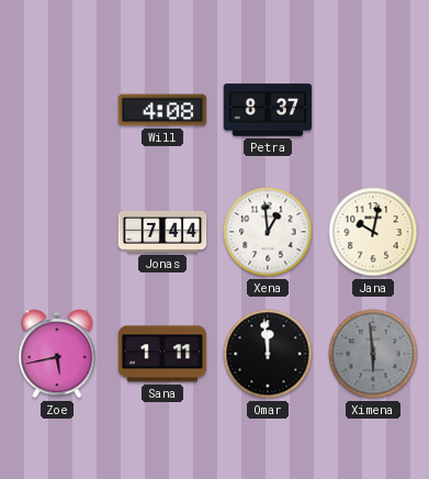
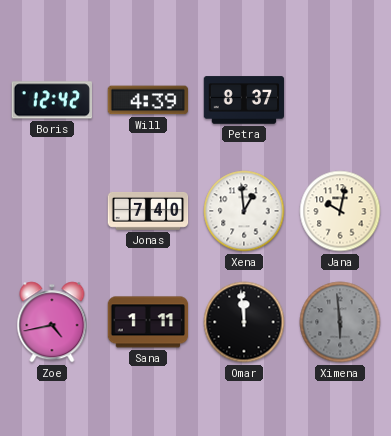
Boris: none -> 12:42
Will: 4:08 -> 4:39
Jonas: 7:44 -> 7:40
Zoe: 5:43 -> 4:43
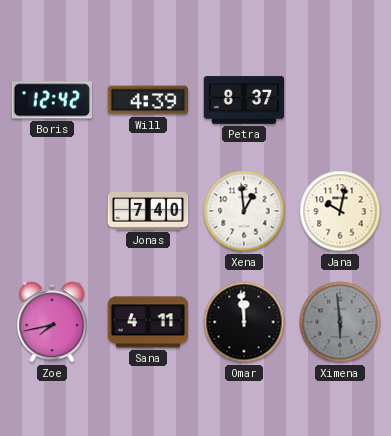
Zoe: 4:43 -> 7:43
Sana: 1:11 -> 4:11
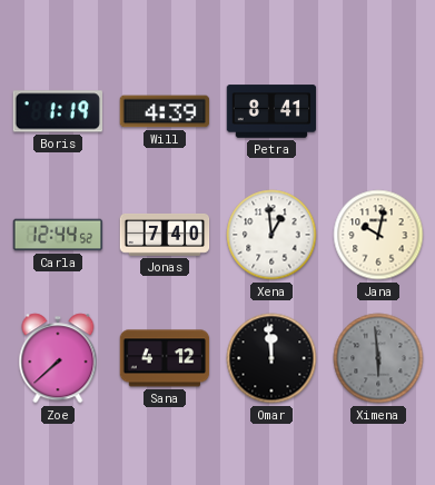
Boris: 12:42 -> 1:19
Petra: 8:37 -> 8:41
Carla: none -> 12:44
Zoe: 7:43 -> 7:38
Sana: 4:11 -> 4:12
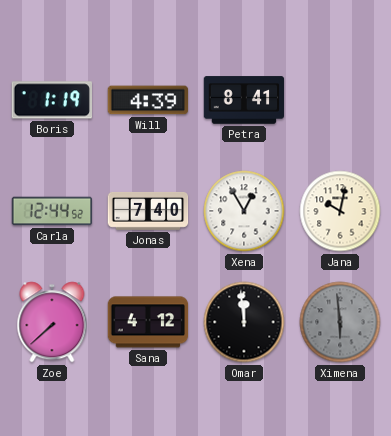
Xena: 12:59 -> 12:55
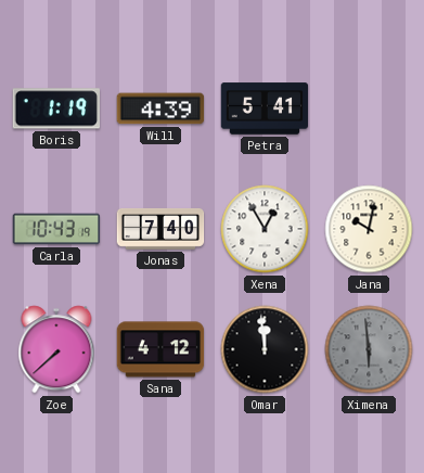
Petra: 8:41 -> 5:41
Carla: 12:44 -> 10:43
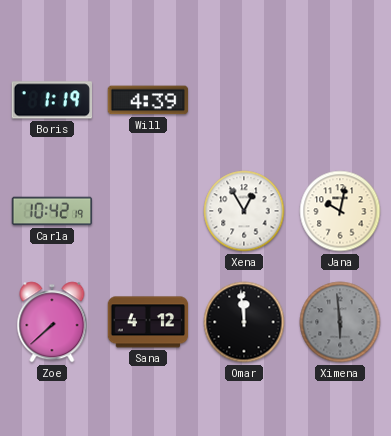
Petra: 5:41 -> none
Carla: 10:43 -> 10:42
Jonas: 7:40 -> none
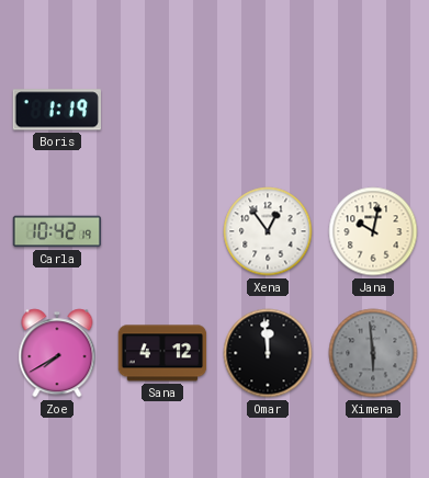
Will: 4:39 -> none
Xena: 12:55 -> 12:54
Zoe: 7:38 -> 7:40
